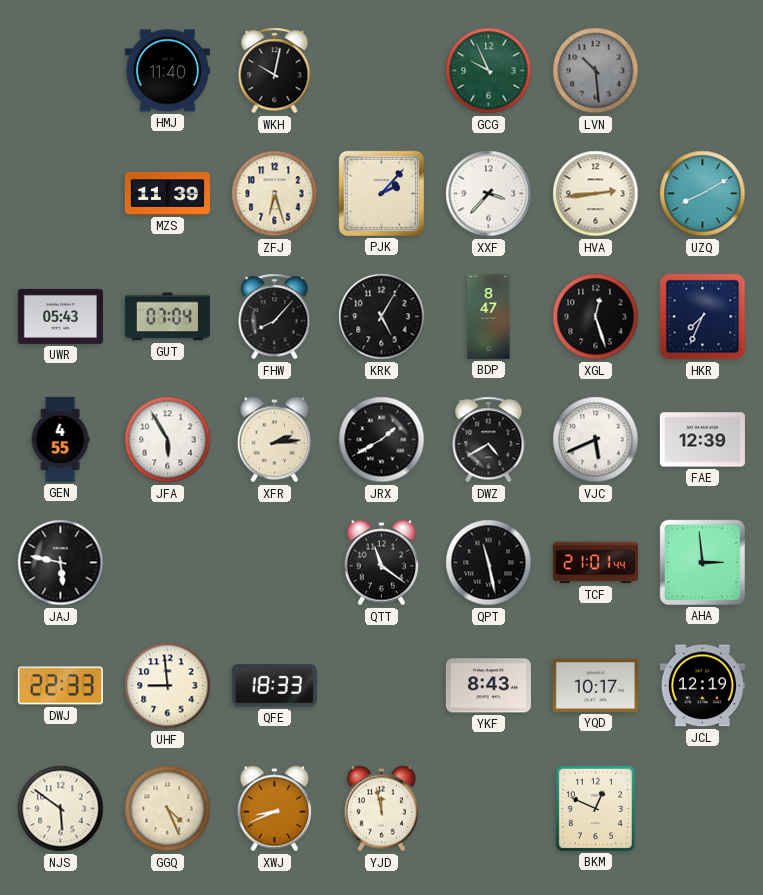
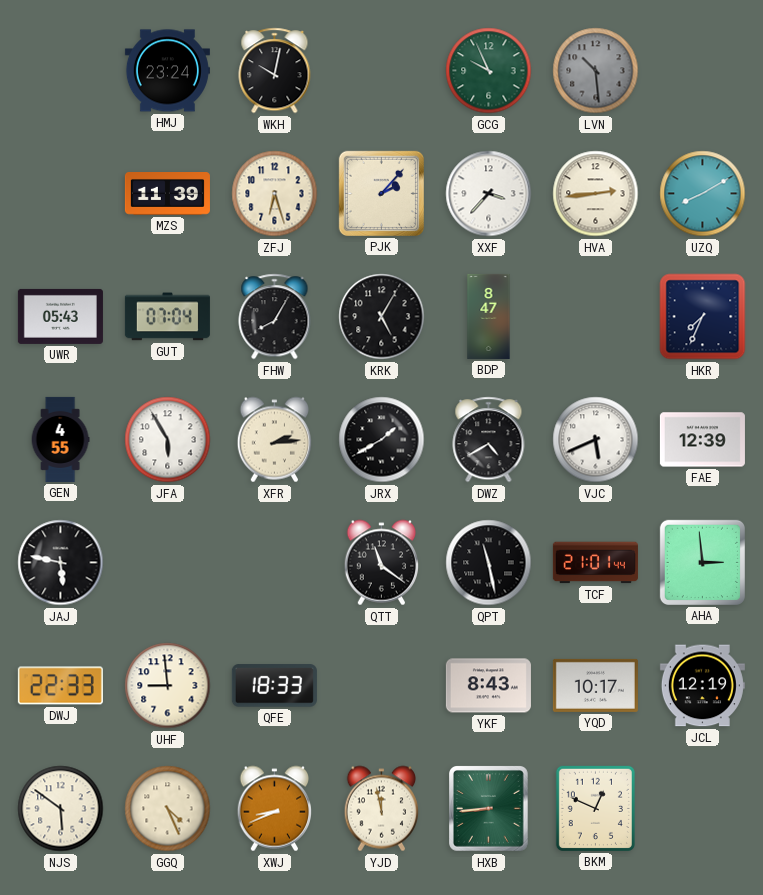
HMJ: 11:40 -> 23:24
FHW: 8:07 -> 8:05
XGL: 12:27 -> none
HXB: none -> 8:44
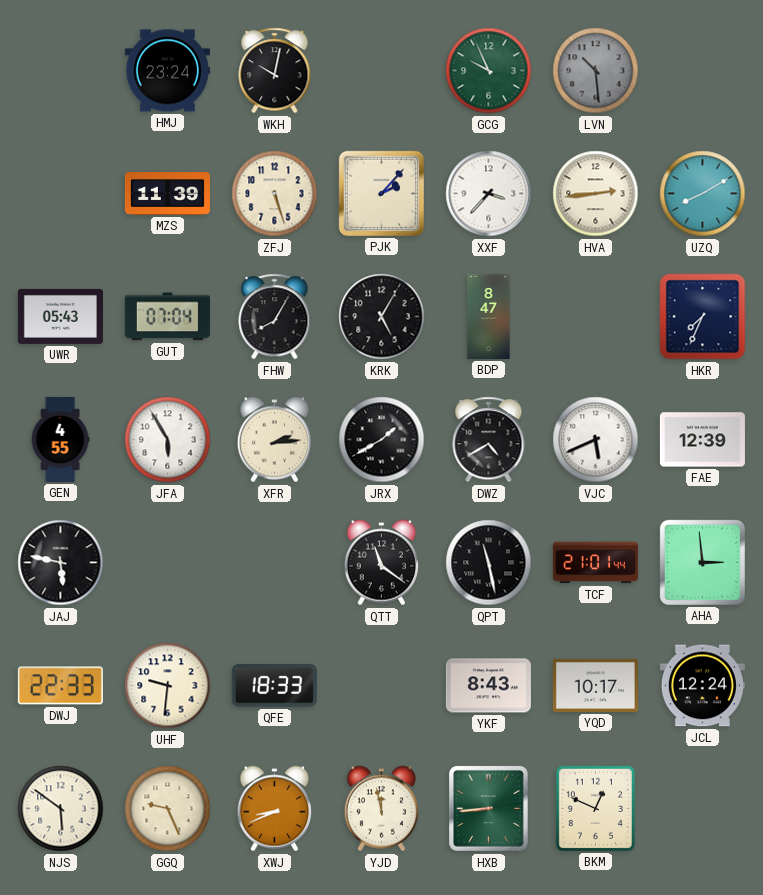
ZFJ: 6:27 -> 5:27
UHF: 8:59 -> 9:31
JCL: 12:19 -> 12:24
GGQ: 4:26 -> 9:26
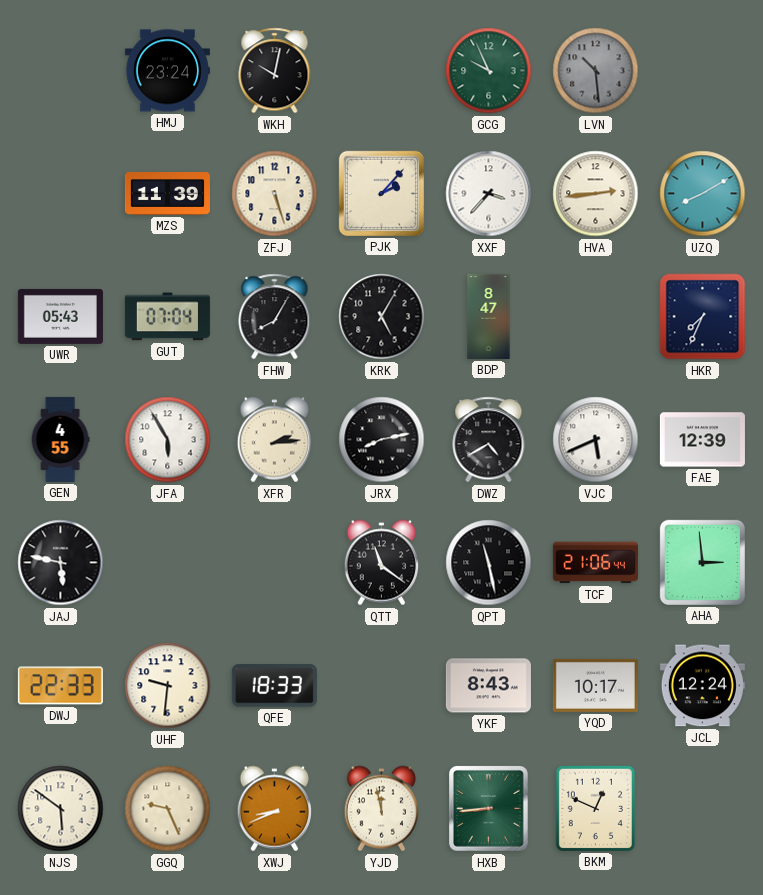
JRX: 1:40 -> 8:13
TCF: 21:01 -> 21:06
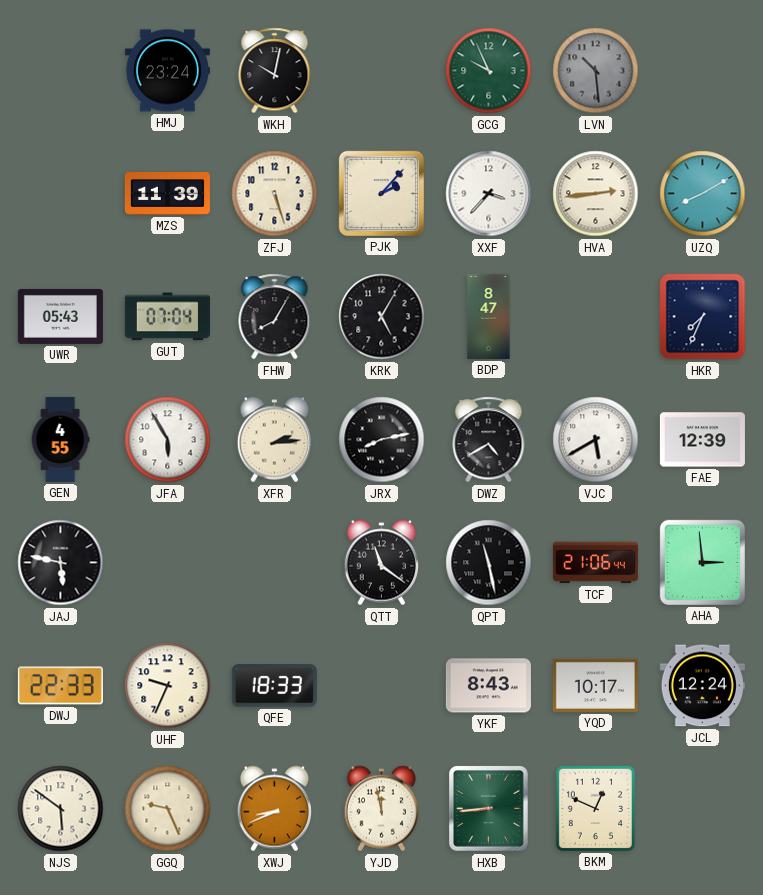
VJC: 5:41 -> 5:40
UHF: 9:31 -> 9:34
